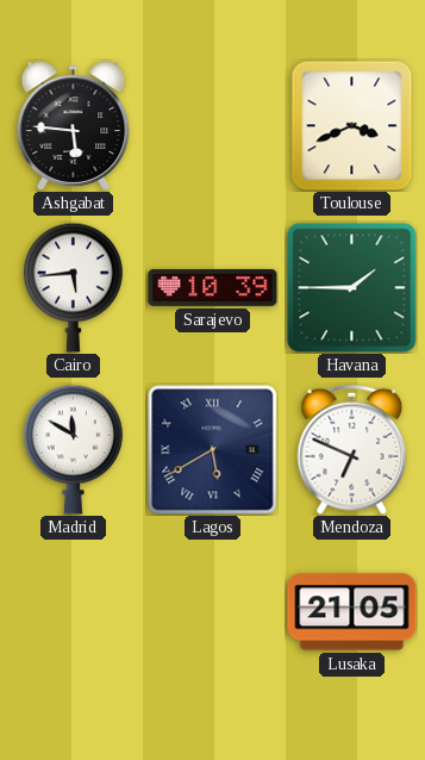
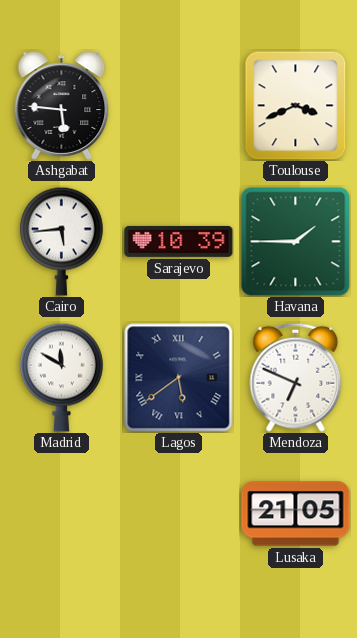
Lagos: 5:40 -> 5:39
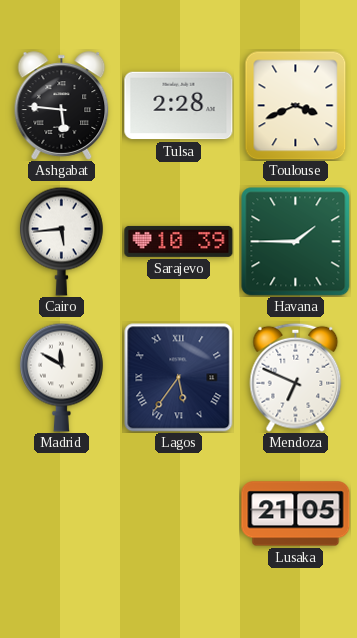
Tulsa: none -> 2:28
Lagos: 5:39 -> 5:36
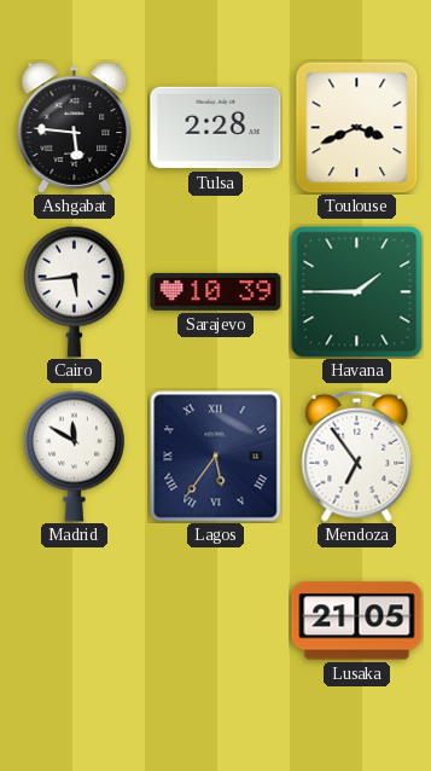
Mendoza: 6:49 -> 6:54
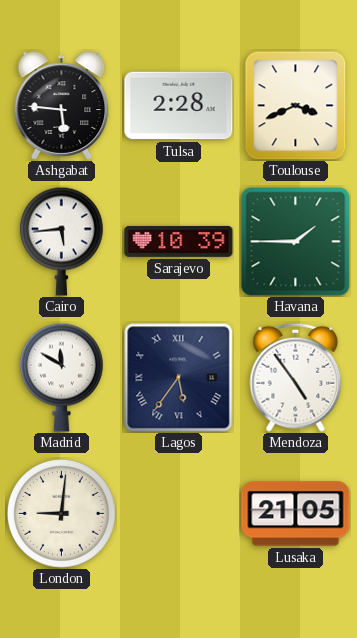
Mendoza: 6:54 -> 4:54
London: none -> 9:01
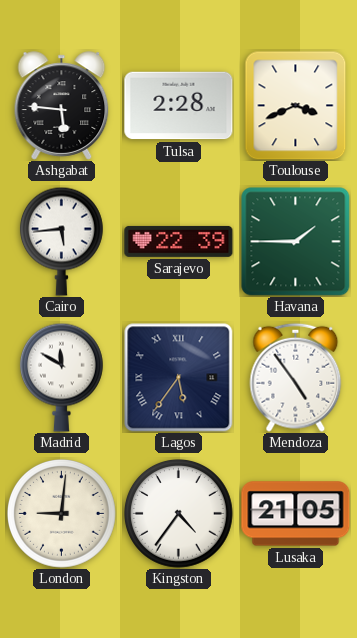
Sarajevo: 10:39 -> 22:39
Kingston: none -> 4:36
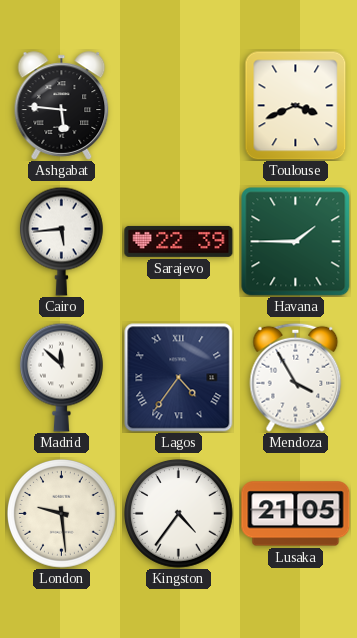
Tulsa: 2:28 -> none
Madrid: 11:50 -> 11:52
Lagos: 5:36 -> 4:36
Mendoza: 4:54 -> 3:55
London: 9:01 -> 9:29
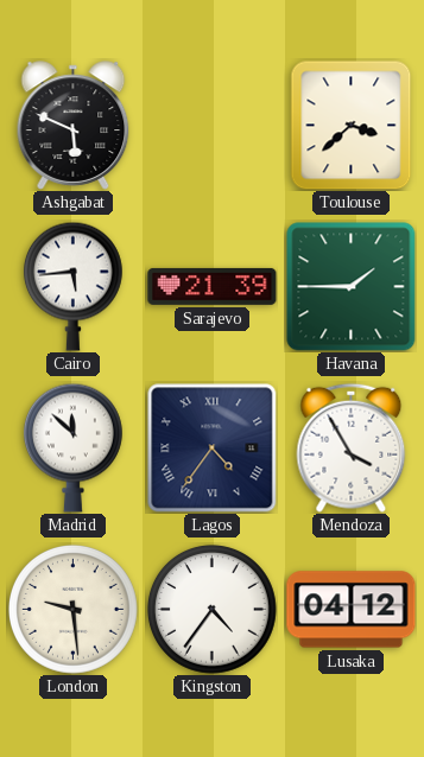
Ashgabat: 5:46 -> 5:49
Toulouse: 3:41 -> 3:38
Sarajevo: 22:39 -> 21:39
Lusaka: 21:05 -> 04:12
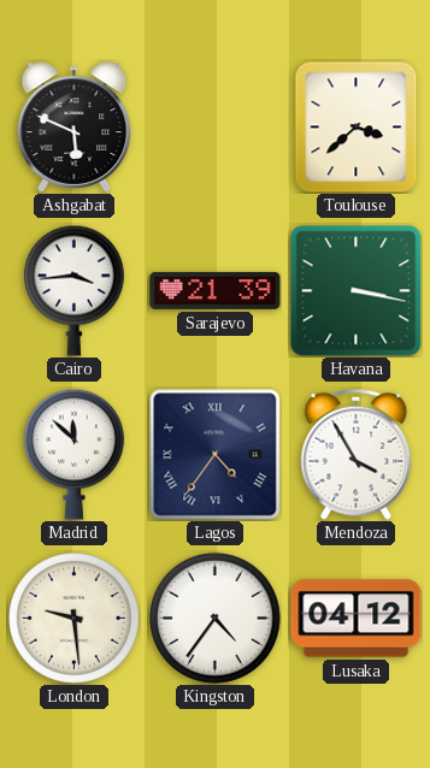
Cairo: 5:44 -> 3:44
Havana: 1:45 -> 3:17
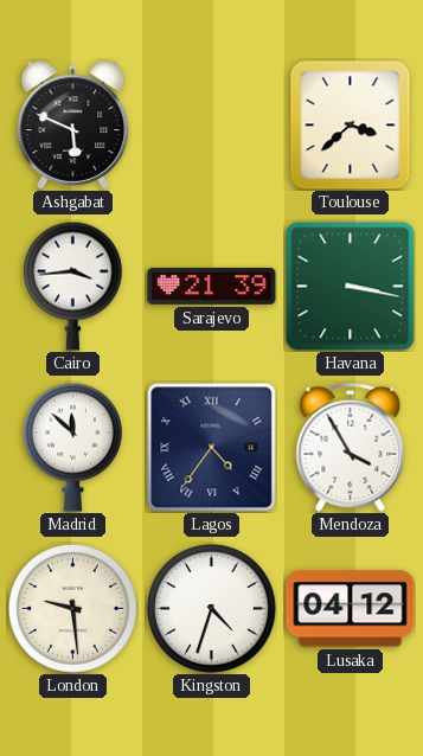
Kingston: 4:36 -> 4:33
